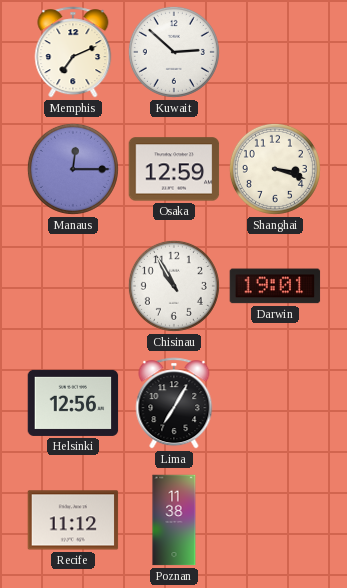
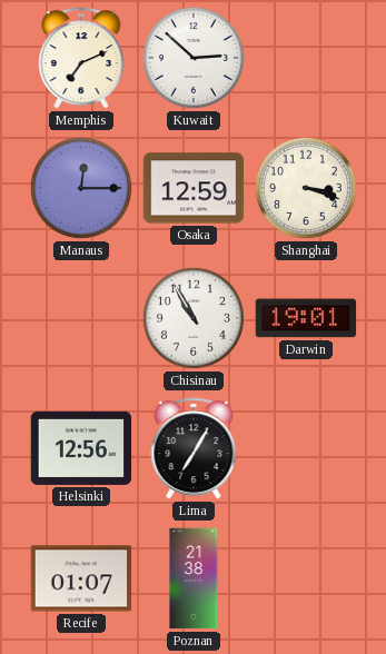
Recife: 11:12 -> 01:07
Poznan: 11:38 -> 21:38
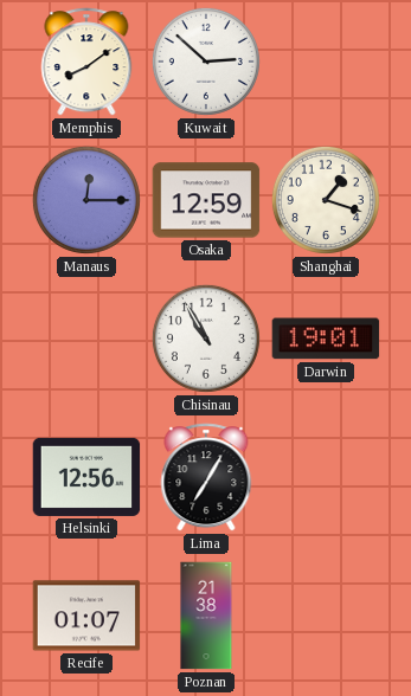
Memphis: 7:11 -> 8:09
Shanghai: 3:18 -> 1:18
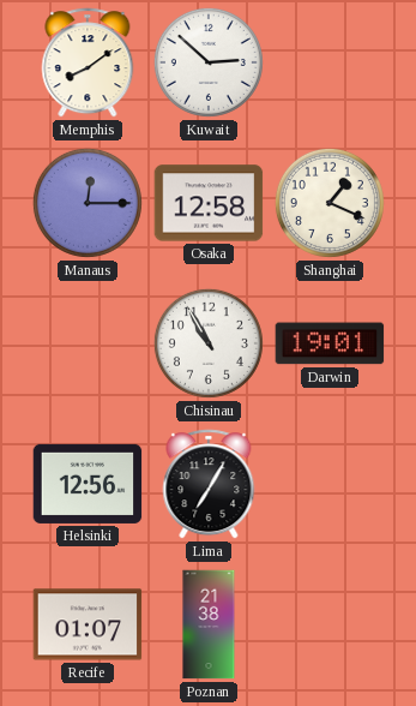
Osaka: 12:59 -> 12:58
Shanghai: 1:18 -> 1:19
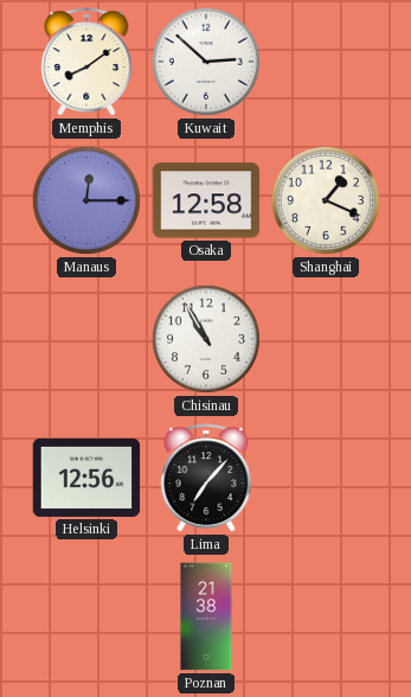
Darwin: 19:01 -> none
Lima: 7:05 -> 7:07
Recife: 01:07 -> none
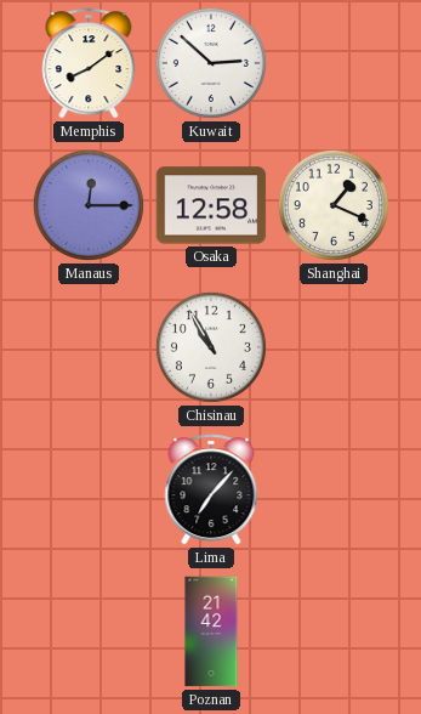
Helsinki: 12:56 -> none
Poznan: 21:38 -> 21:42
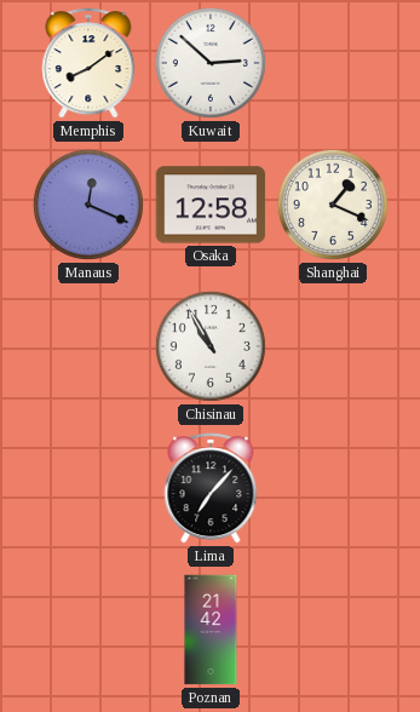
Manaus: 12:15 -> 12:19
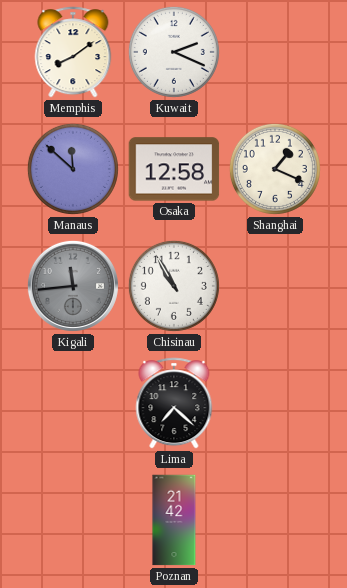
Kuwait: 2:52 -> 2:19
Manaus: 12:19 -> 11:52
Kigali: none -> 11:44
Lima: 7:07 -> 7:22
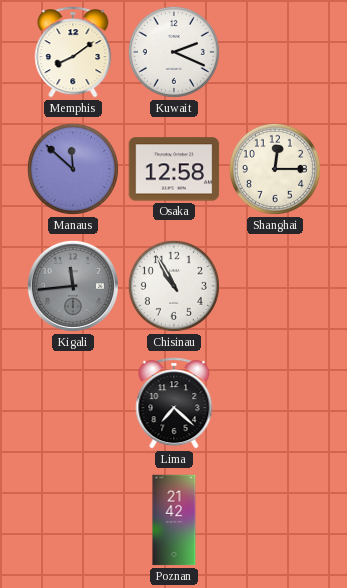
Shanghai: 1:19 -> 12:15
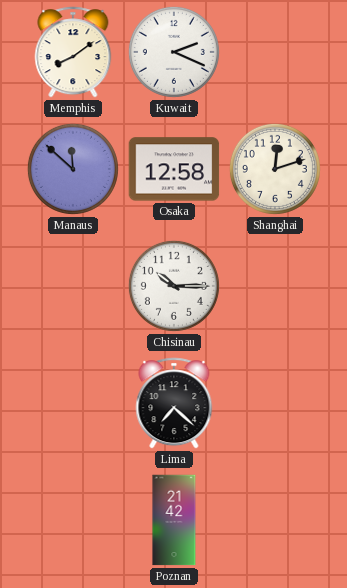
Shanghai: 12:15 -> 12:12
Kigali: 11:44 -> none
Chisinau: 10:55 -> 10:15
